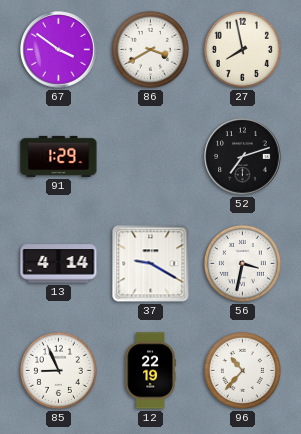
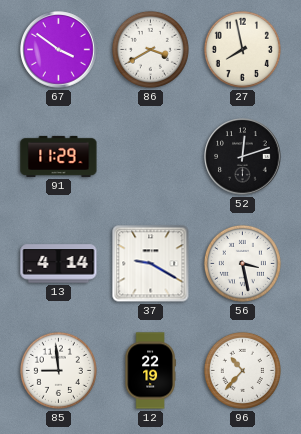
91: 1:29 -> 11:29
52: 7:12 -> 12:12
56: 3:32 -> 3:28
85: 8:56 -> 8:59
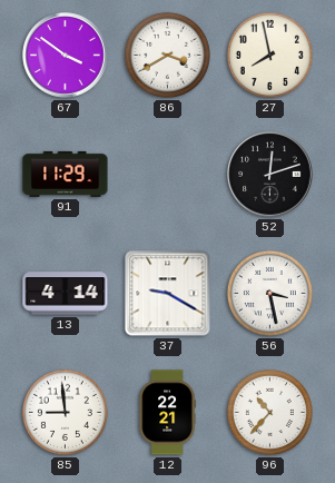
12: 22:19 -> 22:21
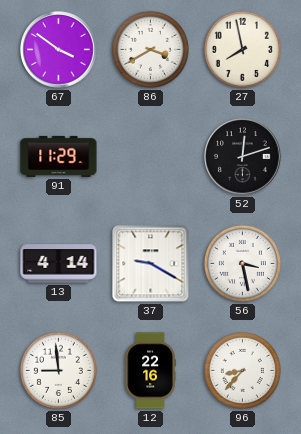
12: 22:21 -> 22:16
96: 10:37 -> 8:37
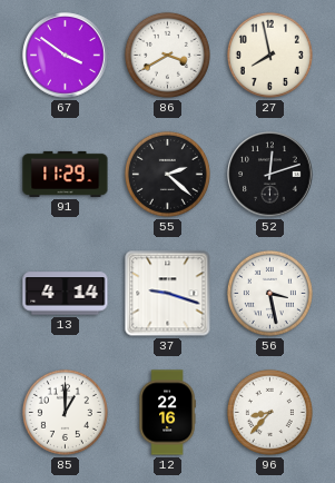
55: none -> 2:22
37: 9:20 -> 9:18
85: 8:59 -> 1:00
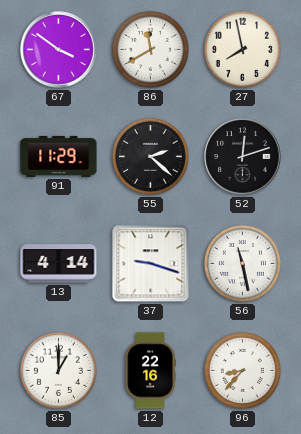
86: 3:40 -> 11:40
56: 3:28 -> 11:28
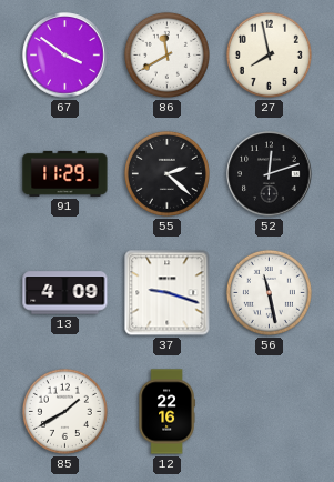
13: 4:14 -> 4:09
85: 1:00 -> 1:40
96: 8:37 -> none
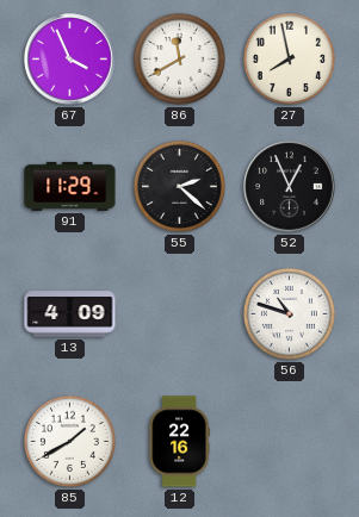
67: 3:51 -> 3:56
52: 12:12 -> 12:56
37: 9:18 -> none
56: 11:28 -> 10:48
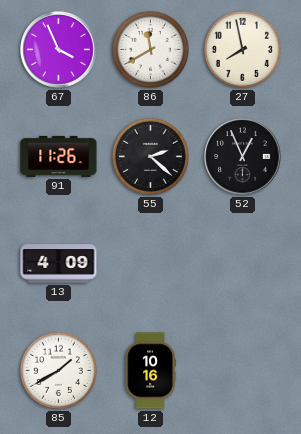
91: 11:29 -> 11:26
56: 10:48 -> none
12: 22:16 -> 10:16
